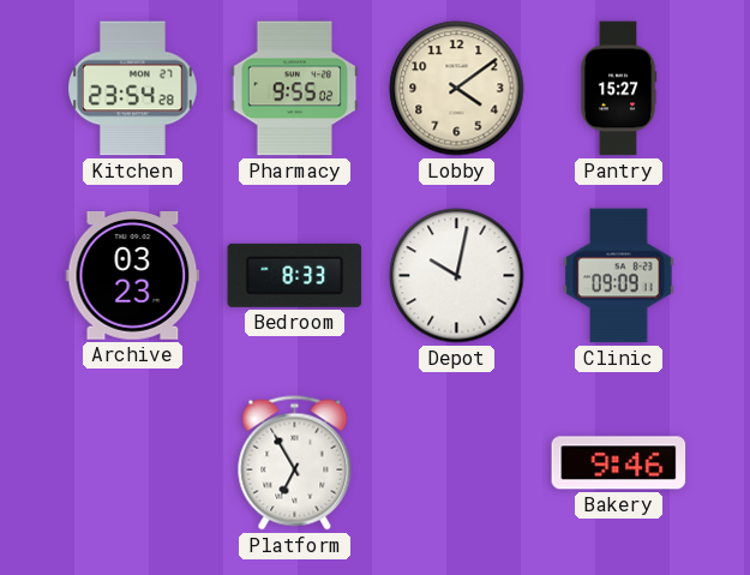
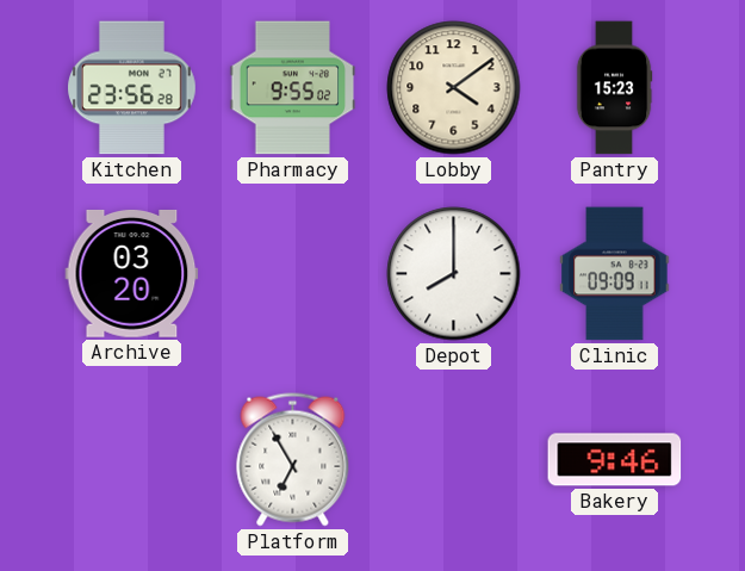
Kitchen: 23:54 -> 23:56
Pantry: 15:27 -> 15:23
Archive: 03:23 -> 03:20
Bedroom: 8:33 -> none
Depot: 10:02 -> 8:00
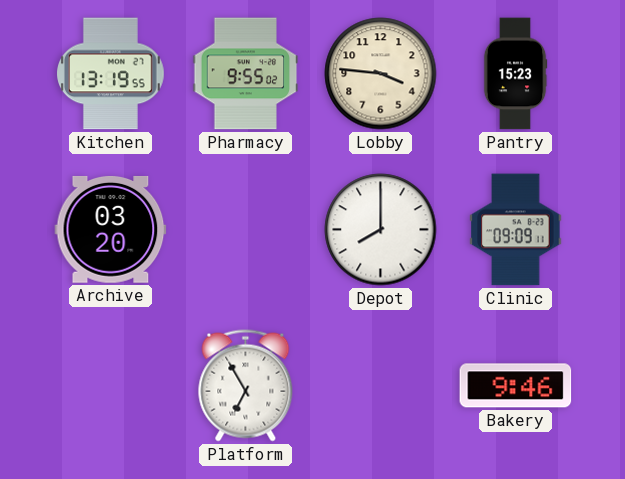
Kitchen: 23:56 -> 13:19
Lobby: 4:09 -> 3:46
